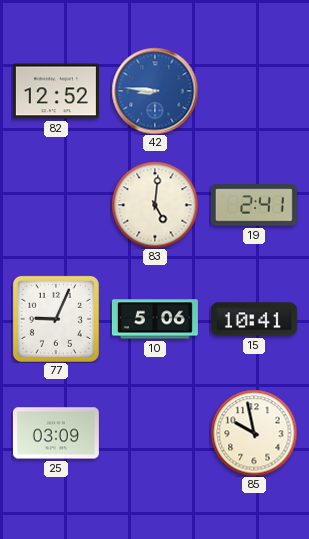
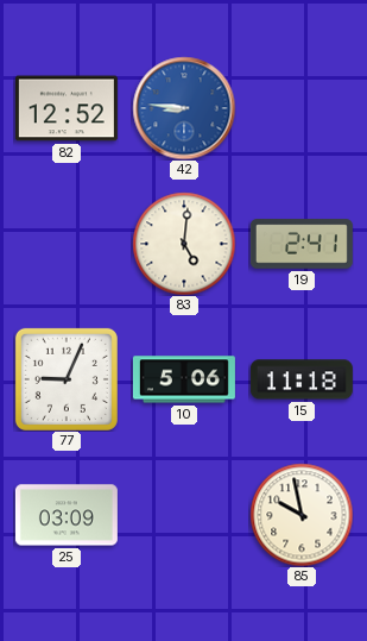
15: 10:41 -> 11:18
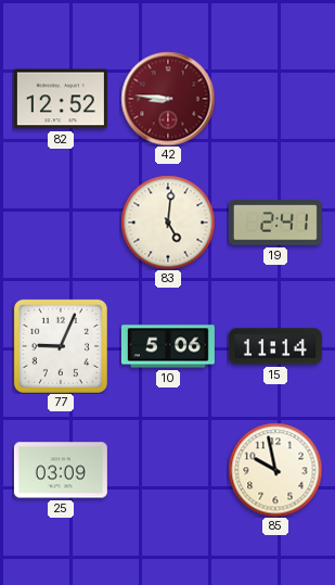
42 dial: blue -> burgundy
15: 11:18 -> 11:14
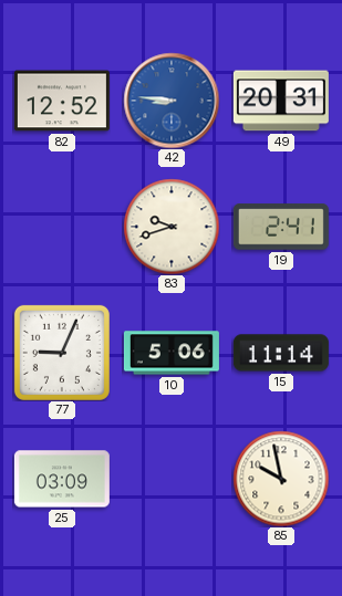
42 dial: burgundy -> blue
49: none -> 20:31
83: 5:01 -> 9:42
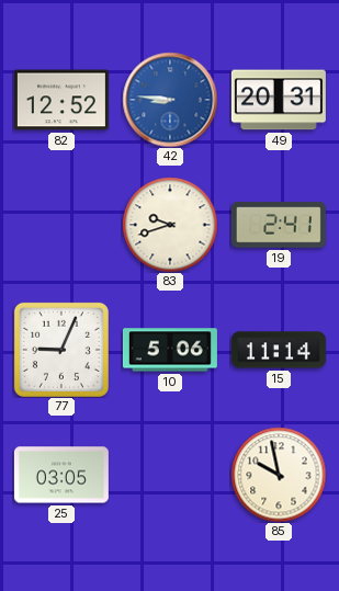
25: 03:09 -> 03:05
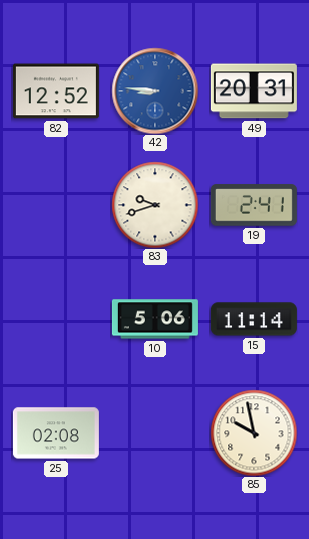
77: 9:04 -> none
25: 03:05 -> 02:08
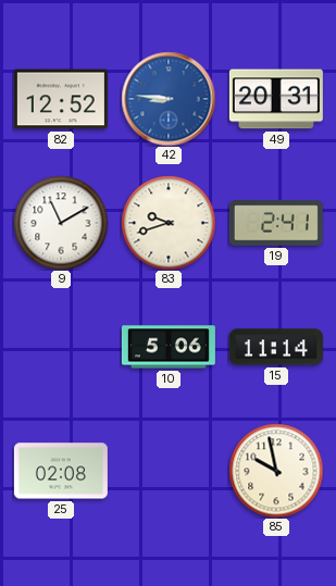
9: none -> 11:10
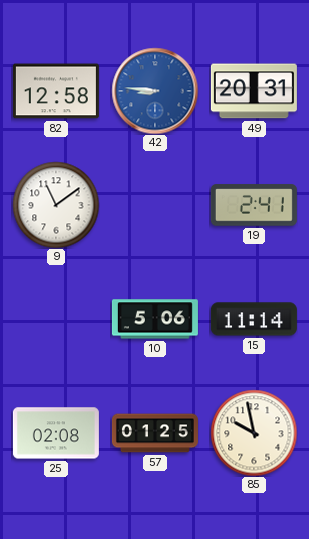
82: 12:52 -> 12:58
9: 11:10 -> 11:09
83: 9:42 -> none
57: none -> 01:25
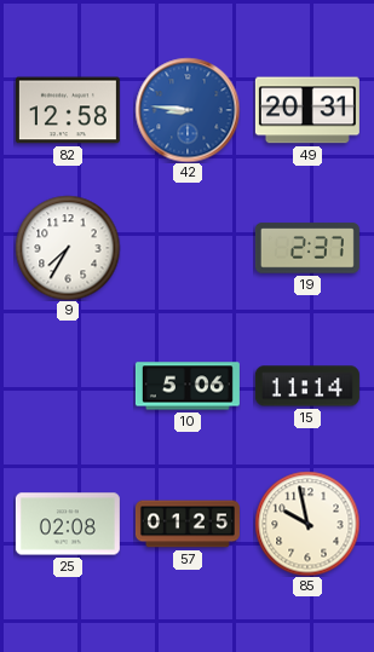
9: 11:09 -> 7:35
19: 2:41 -> 2:37
